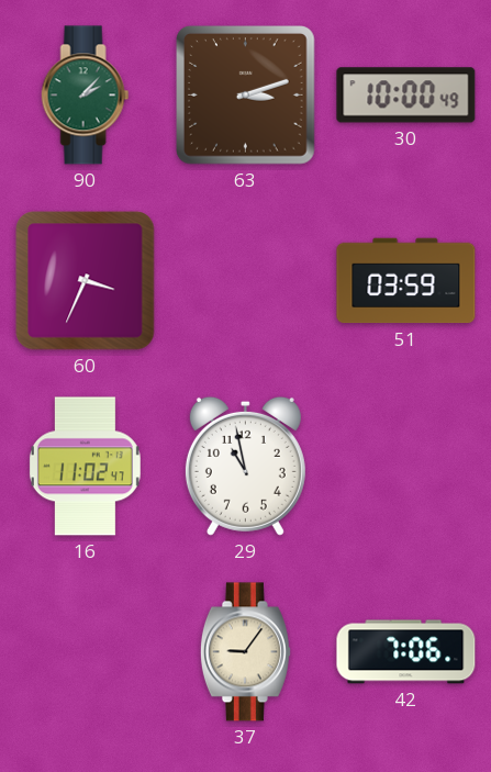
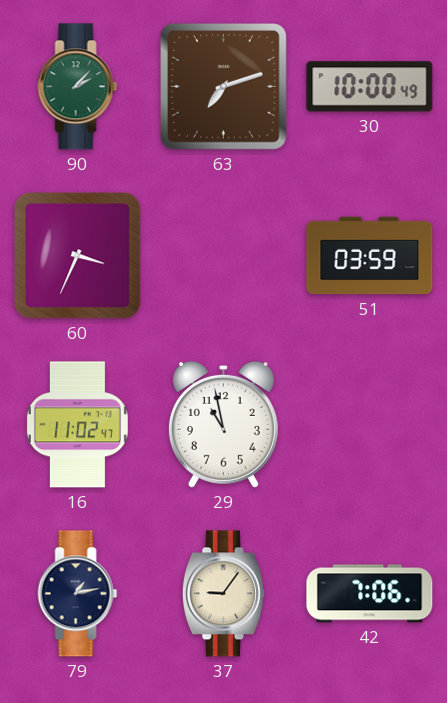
63: 3:12 -> 7:12
79: none -> 1:13
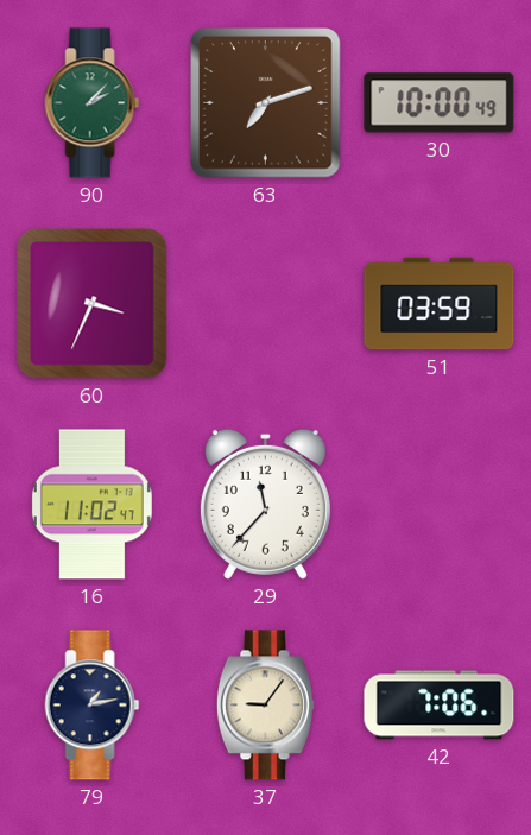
29: 10:58 -> 11:37
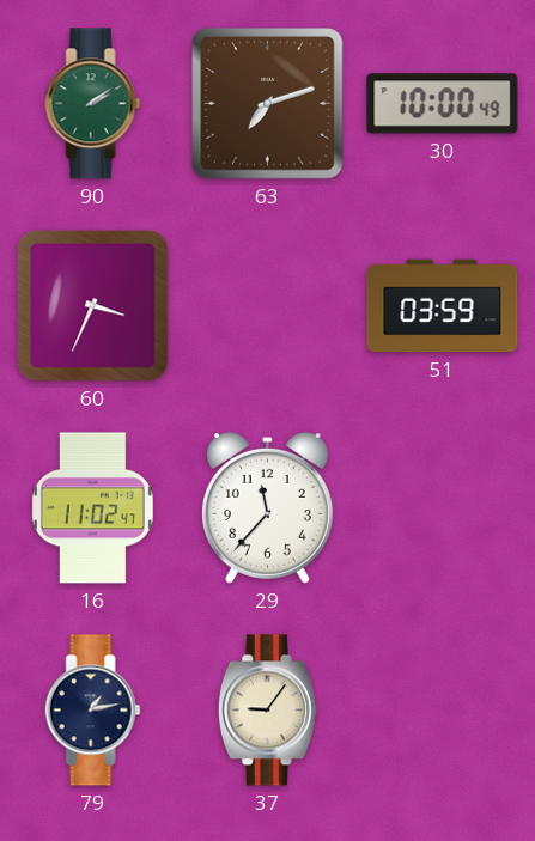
90: 2:07 -> 2:09
42: 7:06 -> none
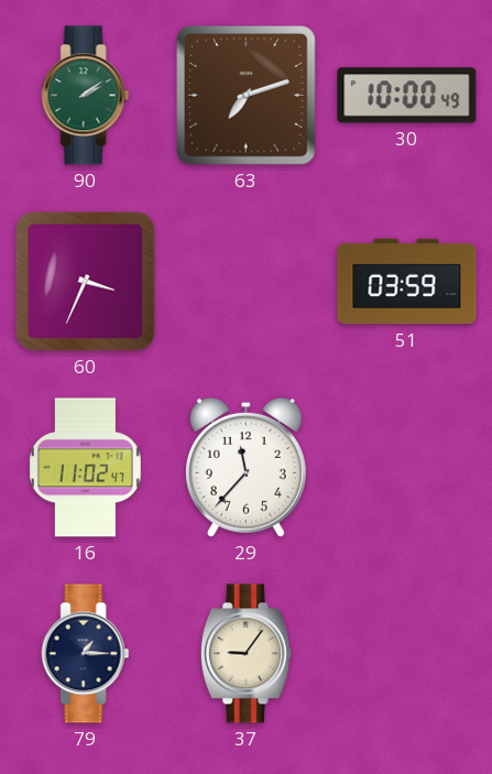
79: 1:13 -> 1:15
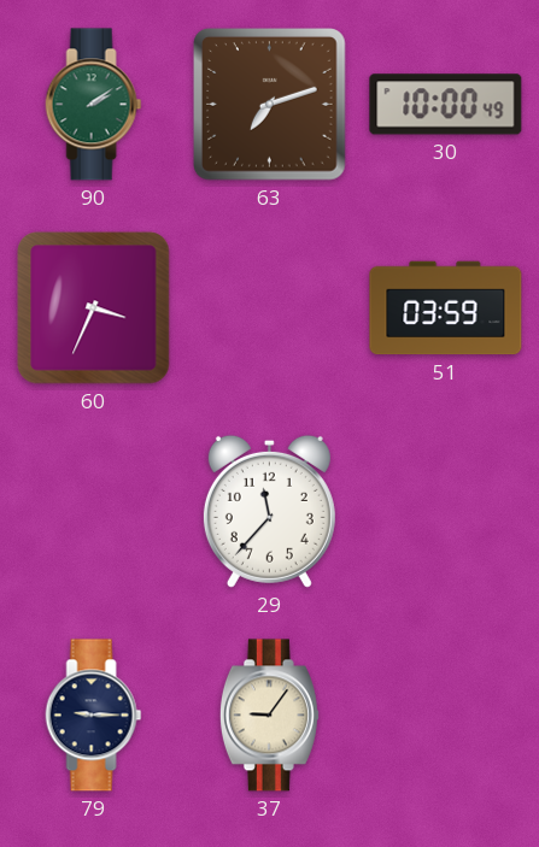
16: 11:02 -> none
79: 1:15 -> 9:15
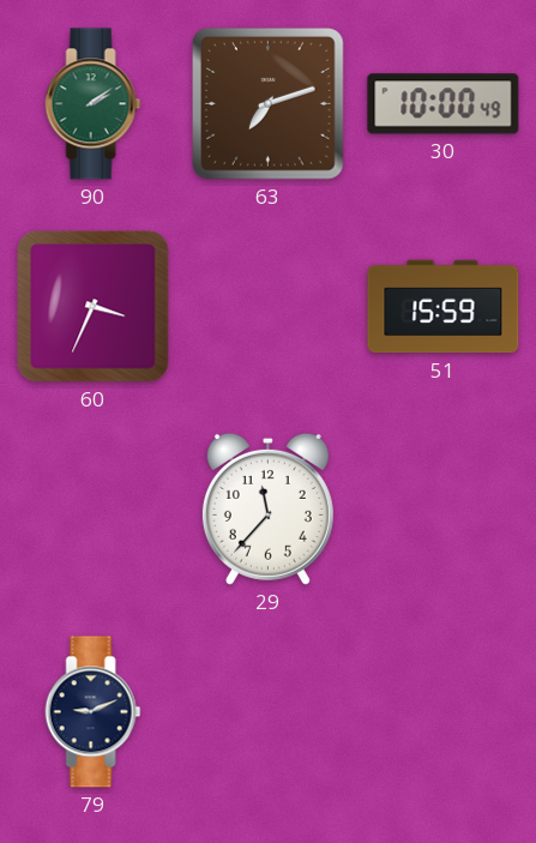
51: 03:59 -> 15:59
79: 9:15 -> 9:11
37: 9:06 -> none
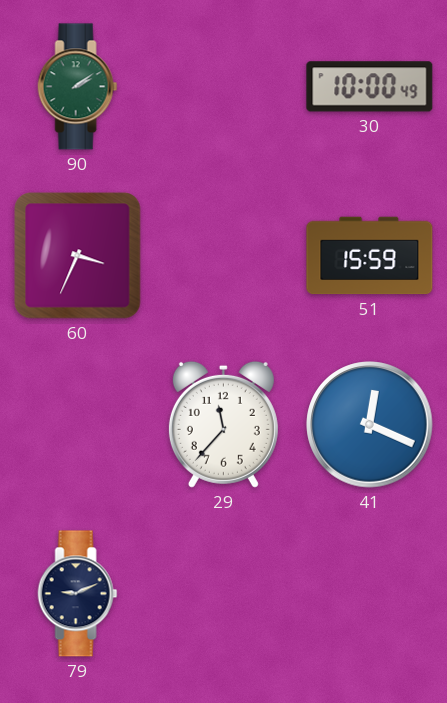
63: 7:12 -> none
41: none -> 12:19
